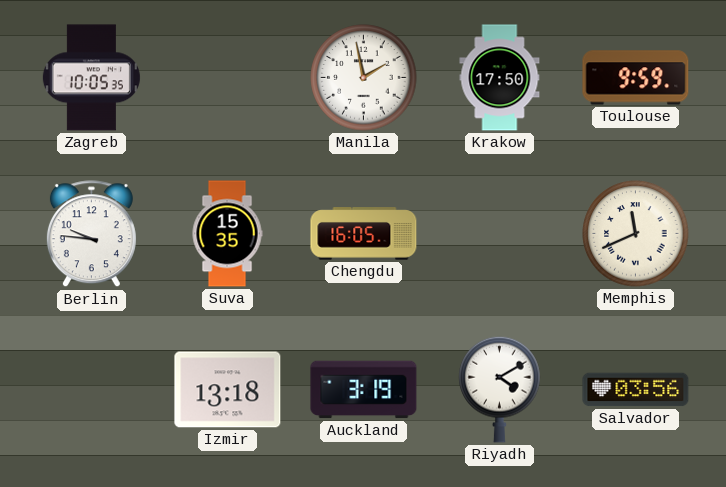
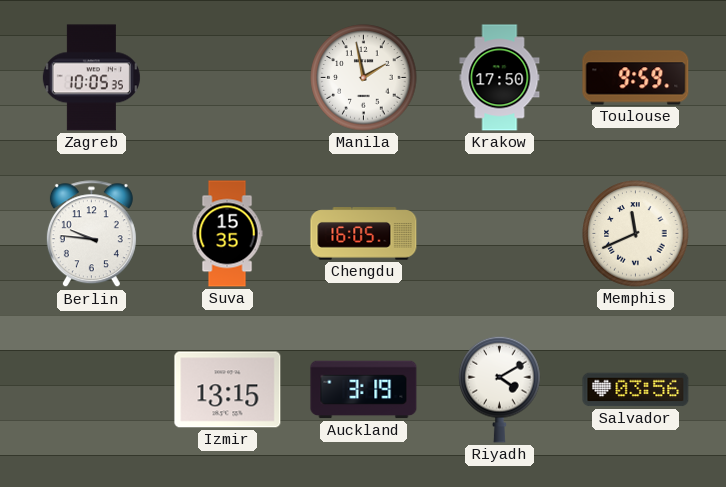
Izmir: 13:18 -> 13:15
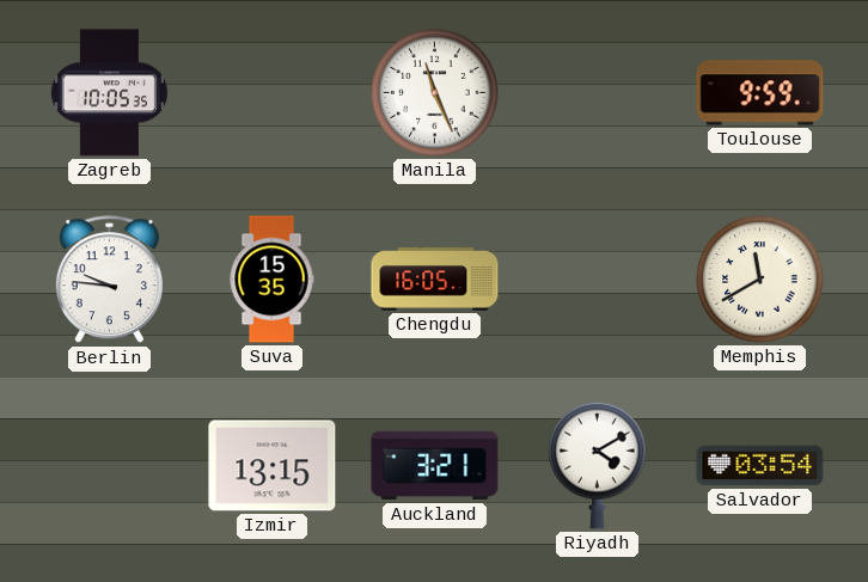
Manila: 1:58 -> 11:26
Krakow: 17:50 -> none
Memphis: 11:41 -> 11:40
Auckland: 3:19 -> 3:21
Salvador: 03:56 -> 03:54
